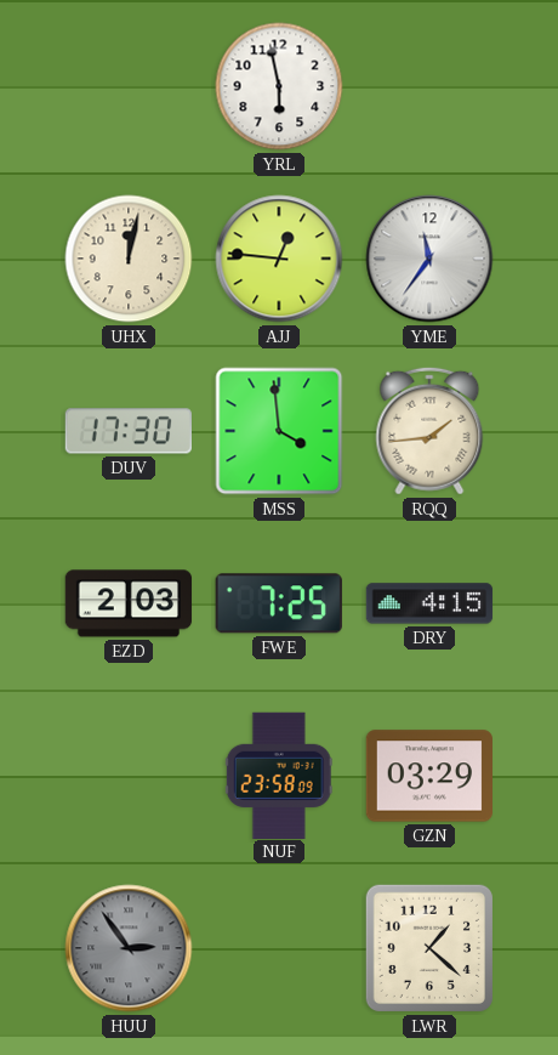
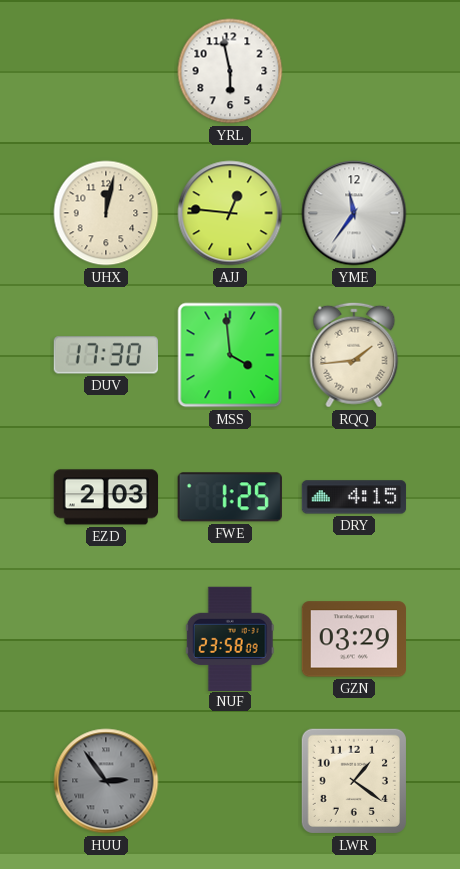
FWE: 7:25 -> 1:25
LWR: 1:22 -> 1:21
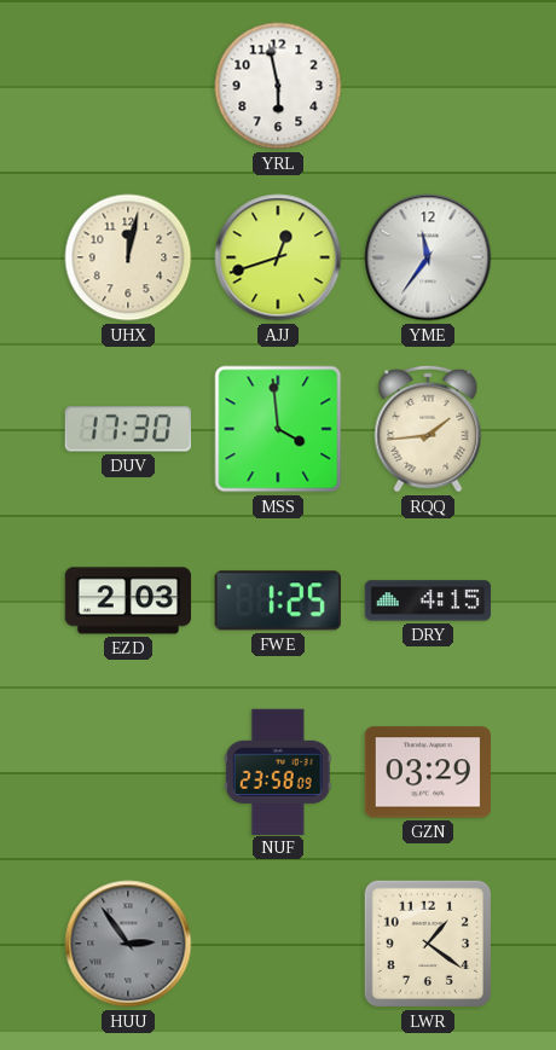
AJJ: 12:46 -> 12:42
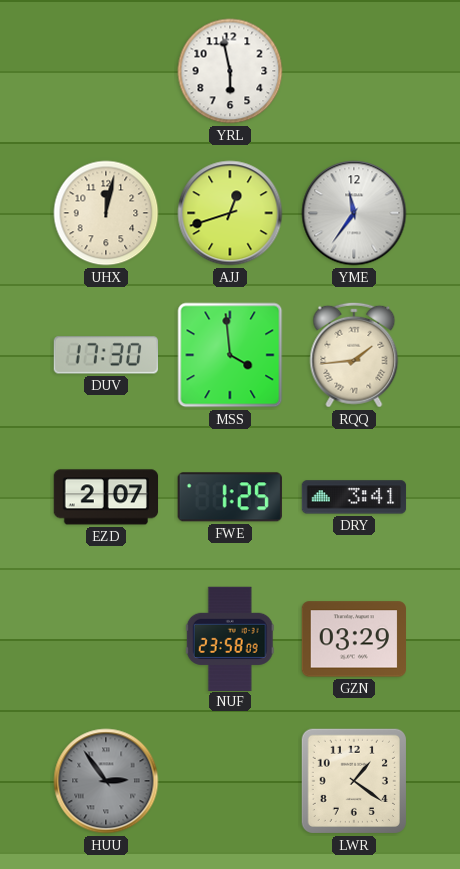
EZD: 2:03 -> 2:07
DRY: 4:15 -> 3:41
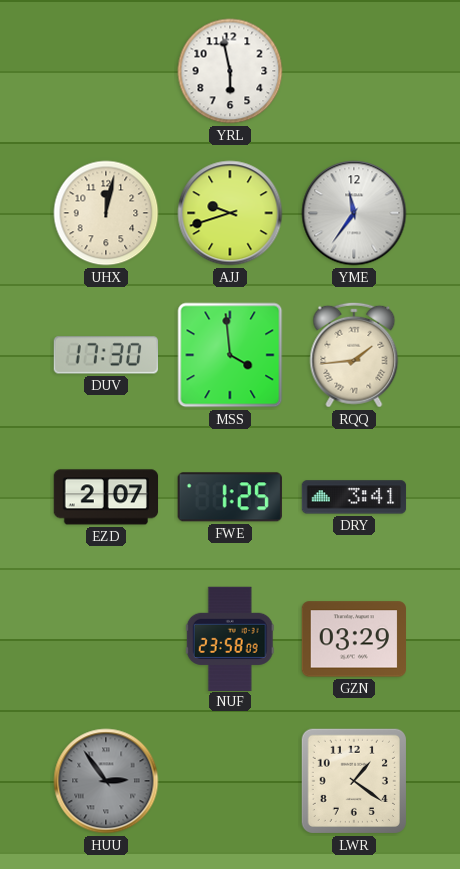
AJJ: 12:42 -> 9:42
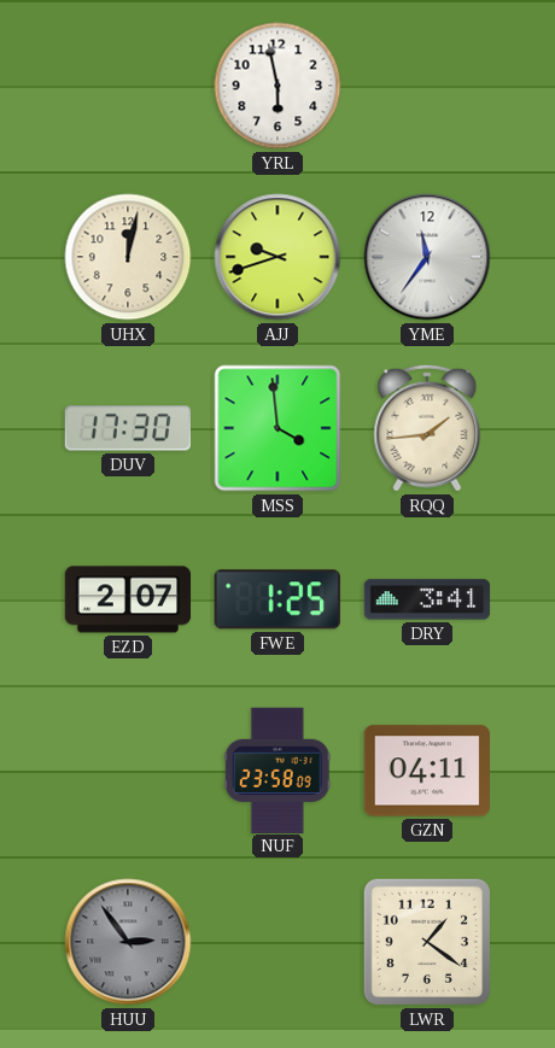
GZN: 03:29 -> 04:11
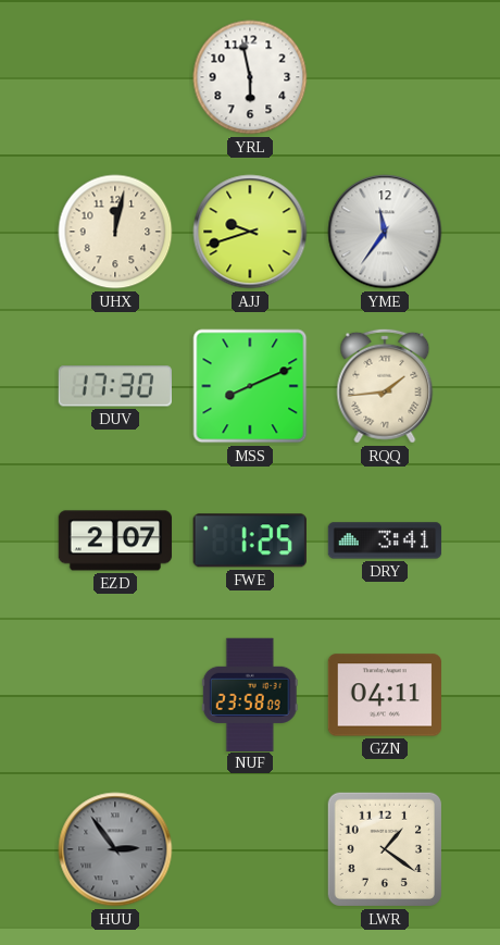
MSS: 3:59 -> 8:11
